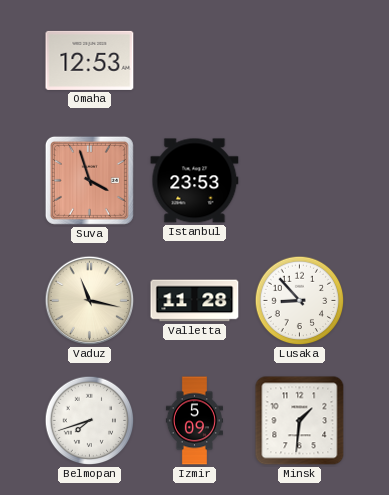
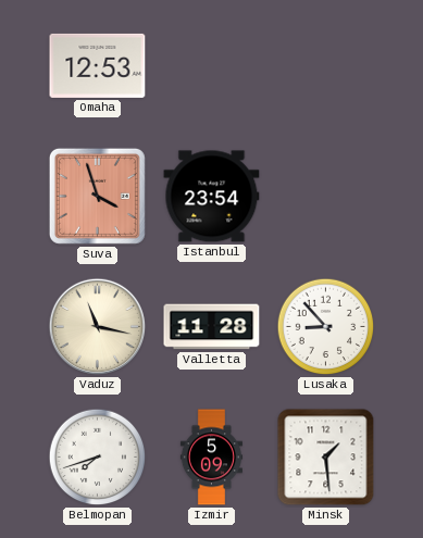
Istanbul: 23:53 -> 23:54
Minsk: 1:31 -> 1:29
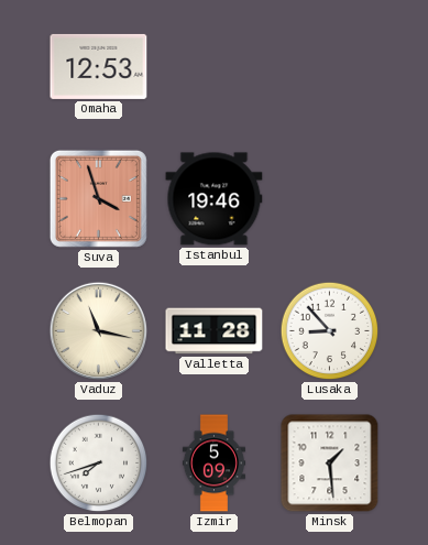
Istanbul: 23:54 -> 19:46
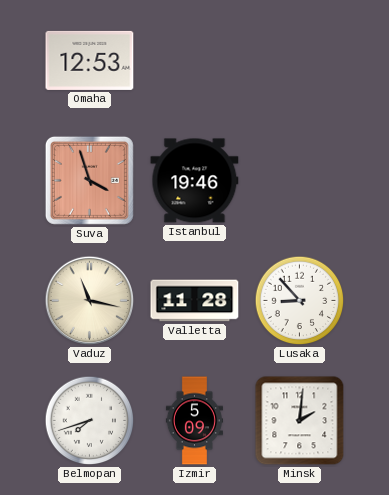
Minsk: 1:29 -> 2:01
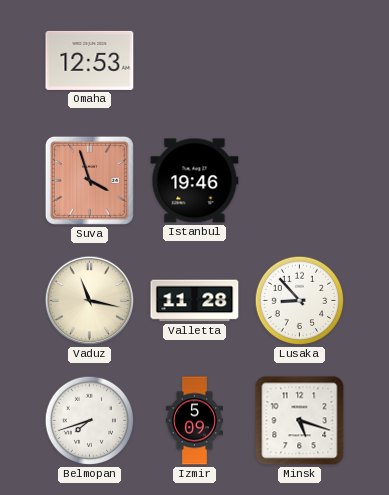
Minsk: 2:01 -> 5:18
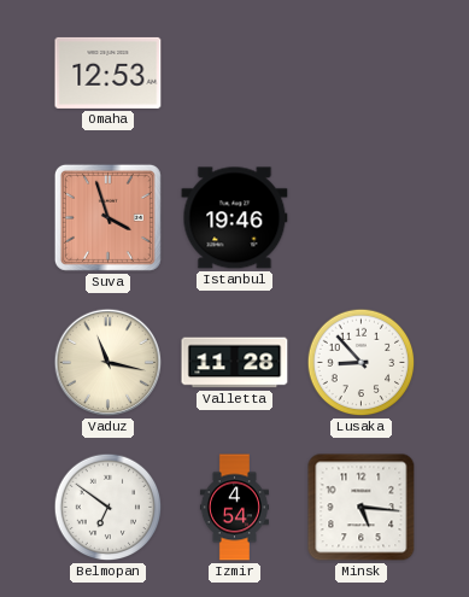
Belmopan: 7:42 -> 6:51
Izmir: 5:09 -> 4:54
Minsk: 5:18 -> 5:16
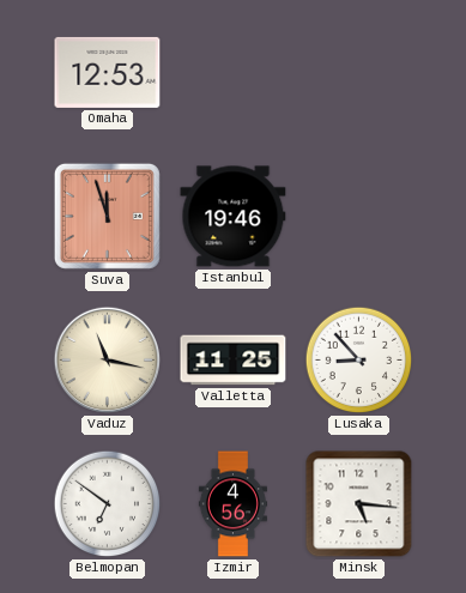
Suva: 3:57 -> 11:57
Valletta: 11:28 -> 11:25
Izmir: 4:54 -> 4:56
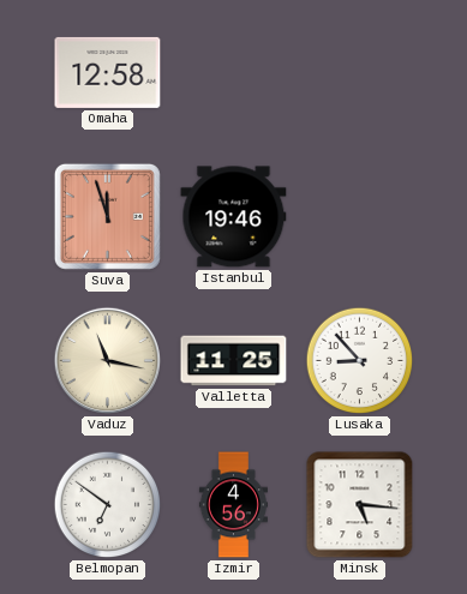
Omaha: 12:53 -> 12:58
